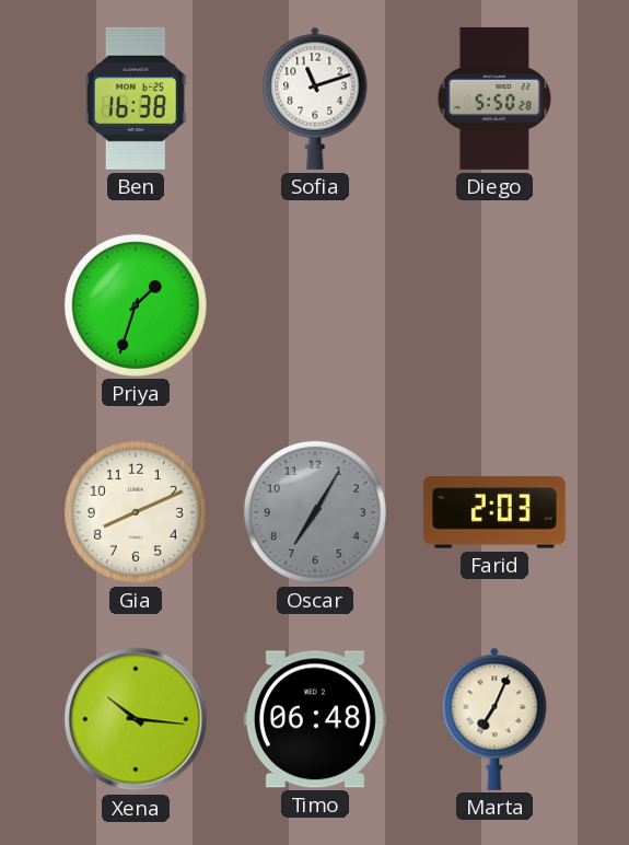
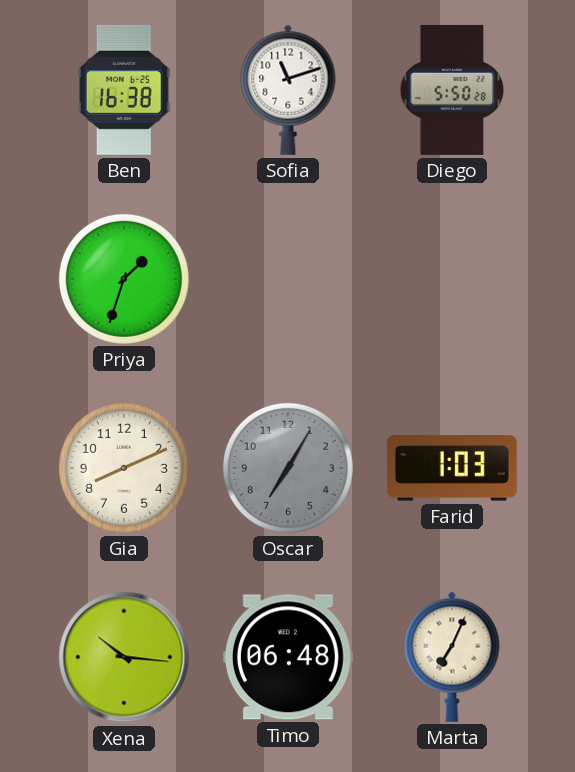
Farid: 2:03 -> 1:03
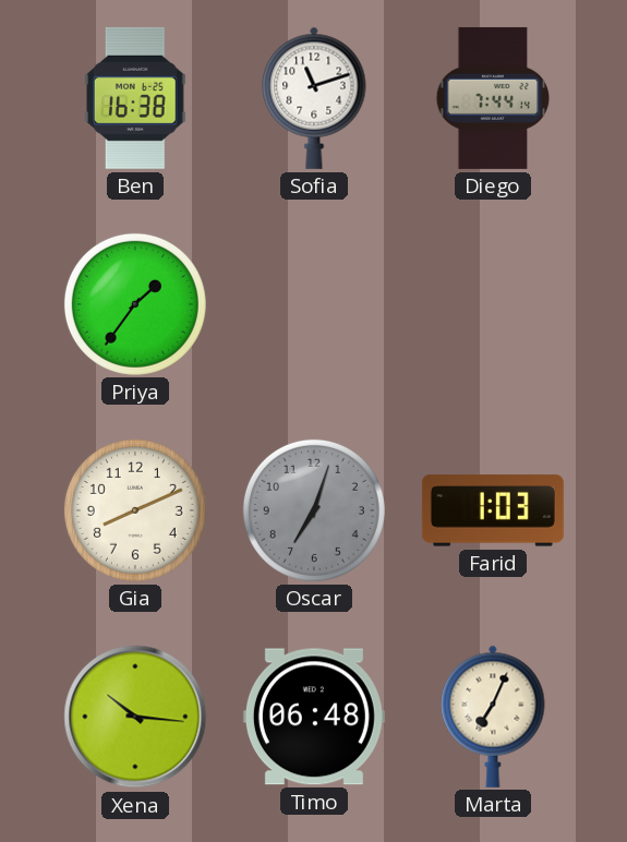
Diego: 5:50 -> 7:44
Priya: 1:33 -> 1:36
Oscar: 7:05 -> 7:03
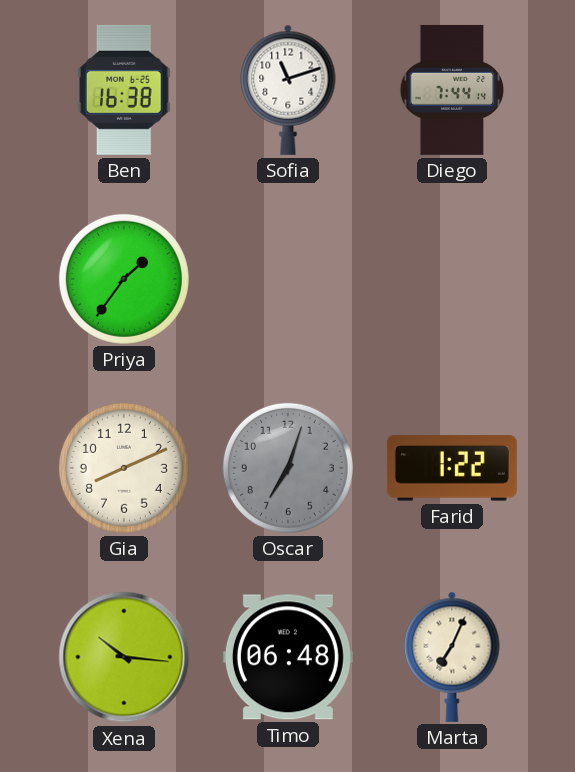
Farid: 1:03 -> 1:22
